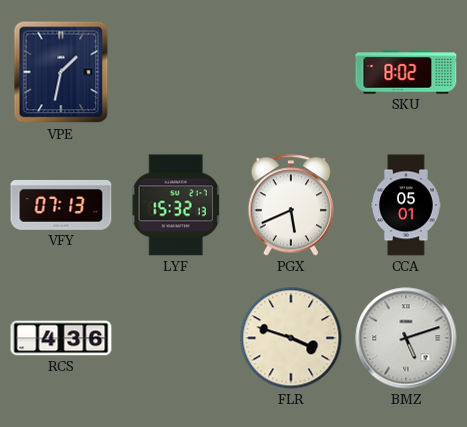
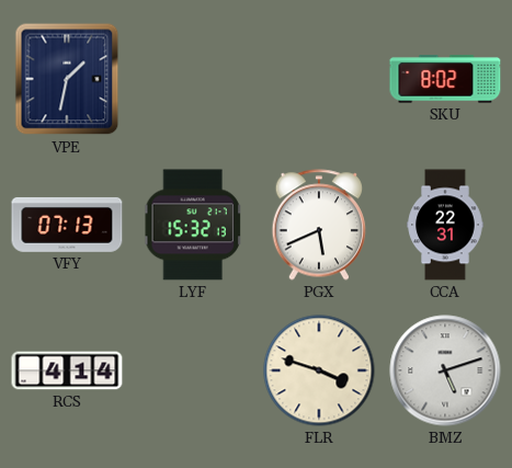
CCA: 05:01 -> 22:31
RCS: 4:36 -> 4:14
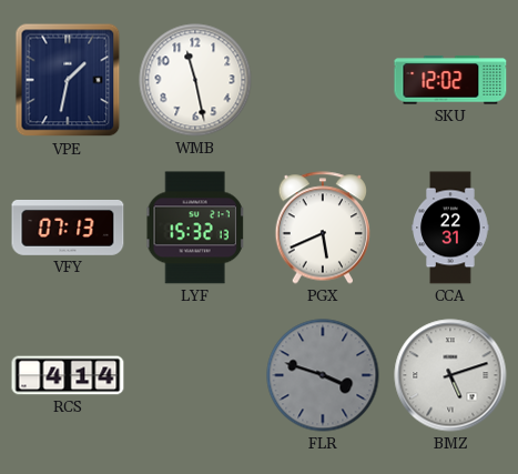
WMB: none -> 11:28
SKU: 8:02 -> 12:02
FLR dial: cream -> grey
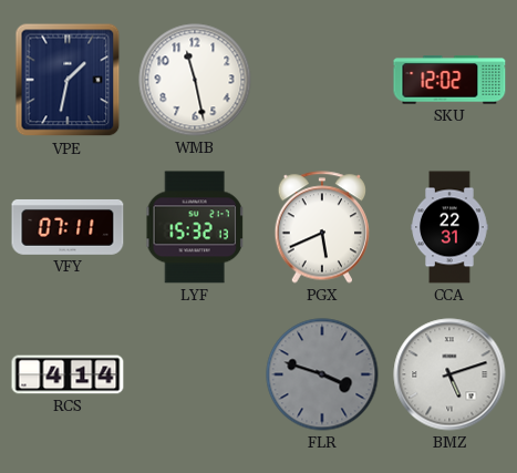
VFY: 07:13 -> 07:11
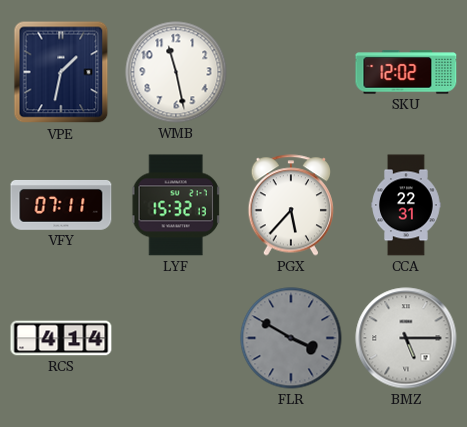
PGX: 5:41 -> 5:37
FLR: 3:48 -> 3:50
BMZ: 5:12 -> 5:15
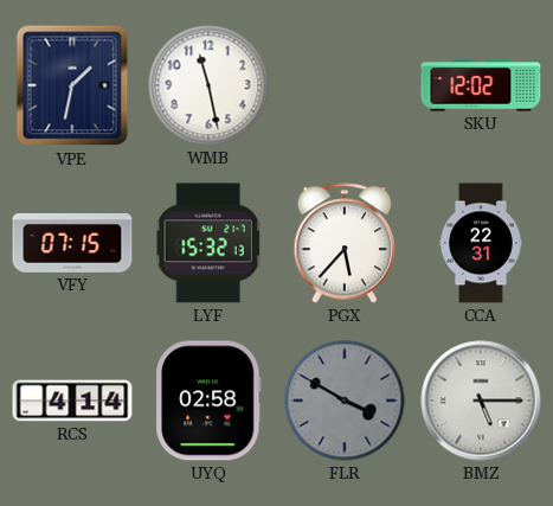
VFY: 07:11 -> 07:15
UYQ: none -> 02:58
